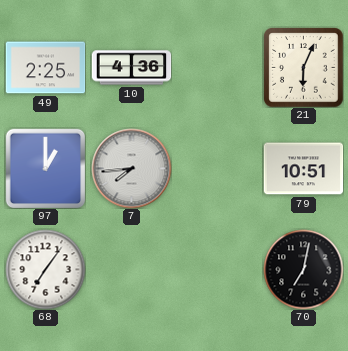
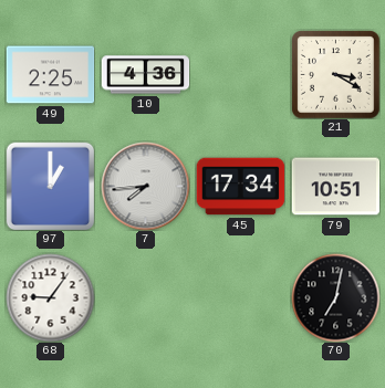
21: 6:04 -> 3:20
45: none -> 17:34
68: 7:06 -> 9:06
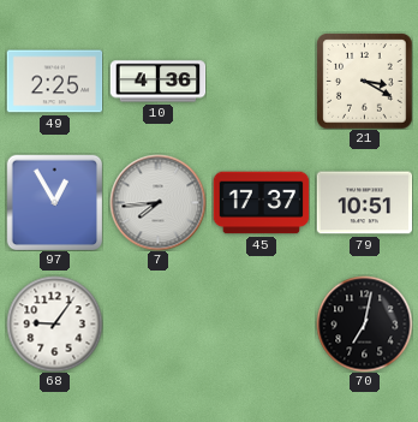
97: 1:00 -> 12:55
45: 17:34 -> 17:37
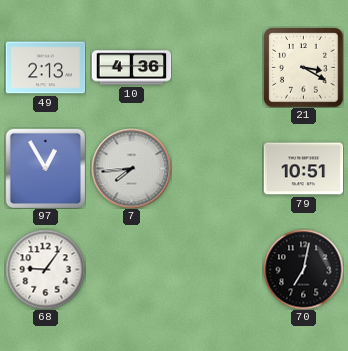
49: 2:25 -> 2:13
45: 17:37 -> none
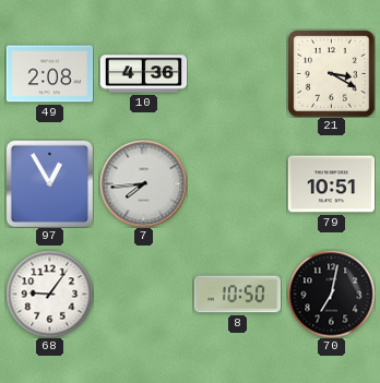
49: 2:13 -> 2:08
8: none -> 10:50
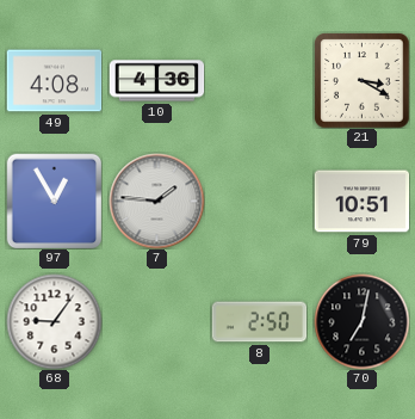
49: 2:08 -> 4:08
7: 7:44 -> 1:46
8: 10:50 -> 2:50
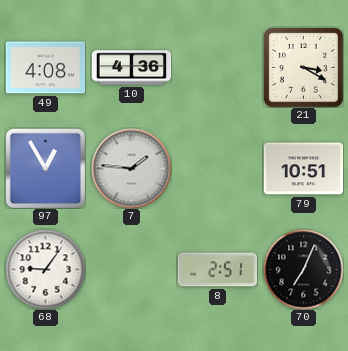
8: 2:50 -> 2:51
70: 7:02 -> 7:04
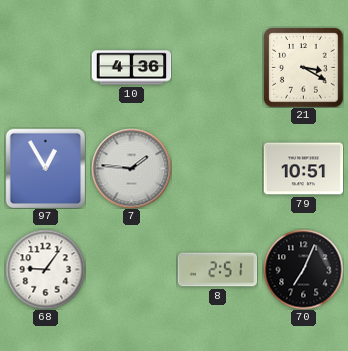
49: 4:08 -> none
